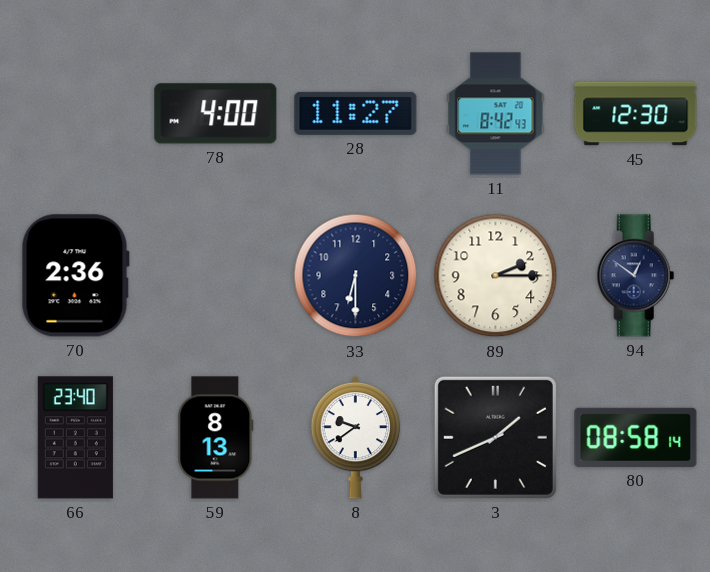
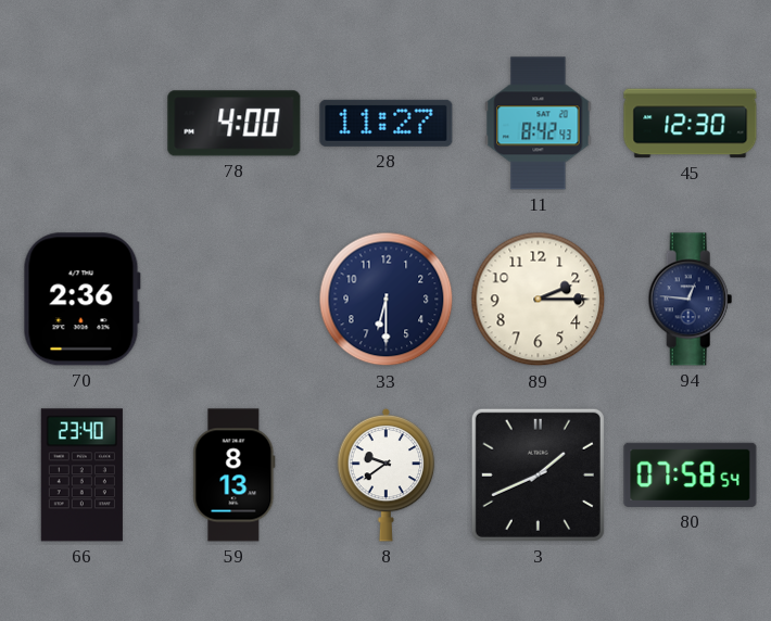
94: 12:51 -> 12:46
80: 08:58 -> 07:58
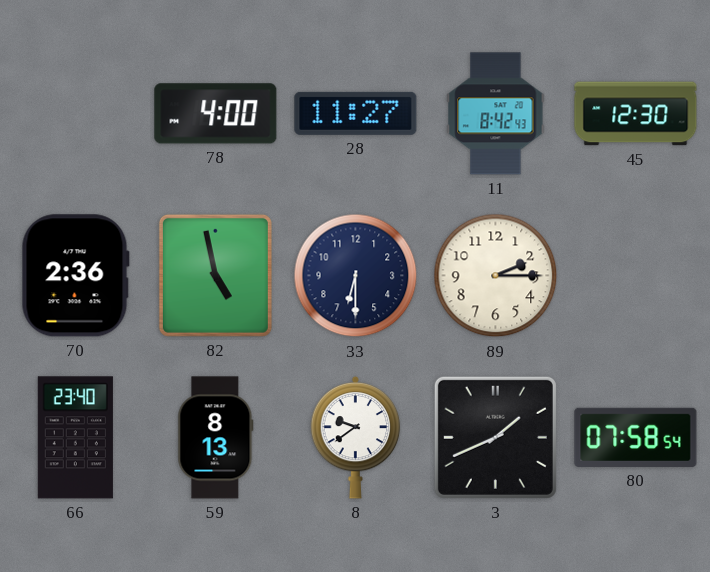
82: none -> 4:58
94: 12:46 -> none
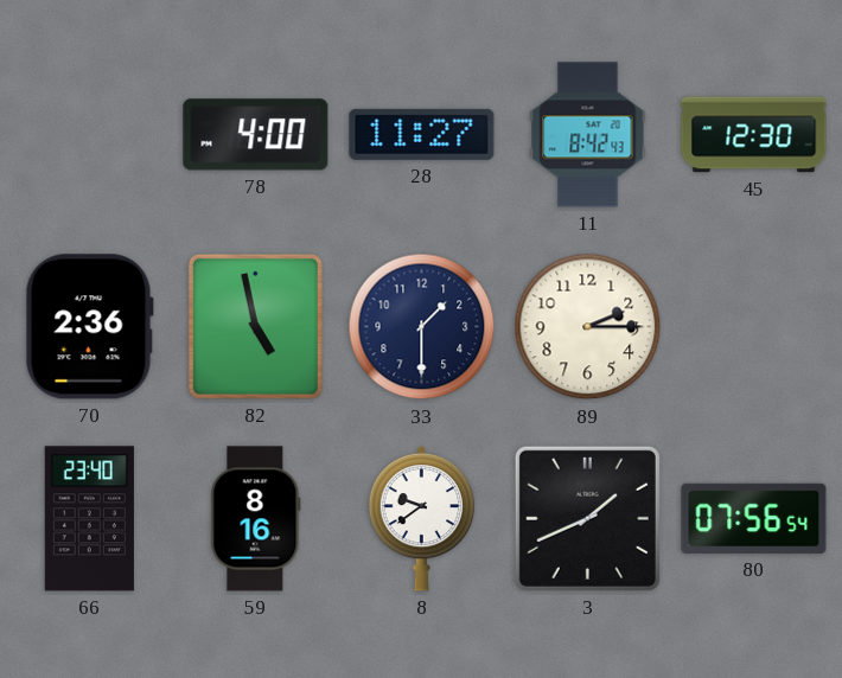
33: 6:30 -> 1:30
59: 8:13 -> 8:16
80: 07:58 -> 07:56
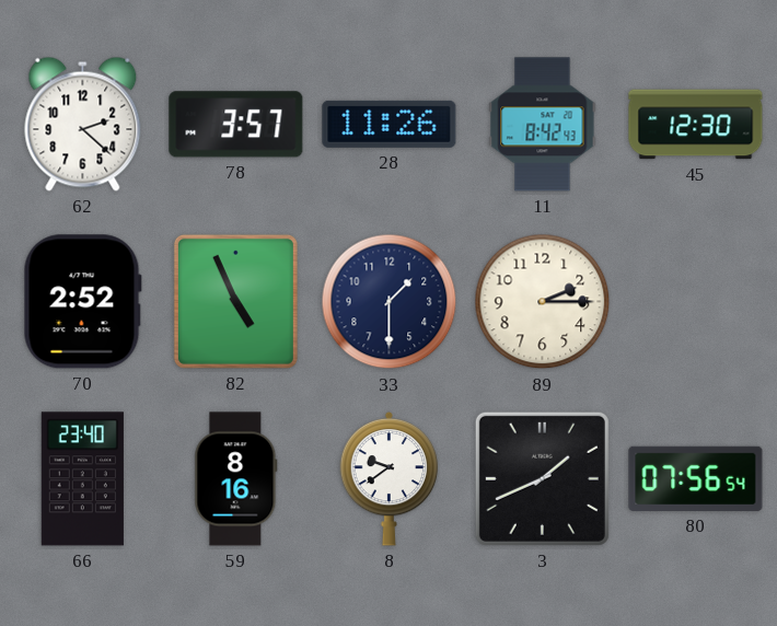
62: none -> 2:22
78: 4:00 -> 3:57
28: 11:27 -> 11:26
70: 2:36 -> 2:52
82: 4:58 -> 4:56
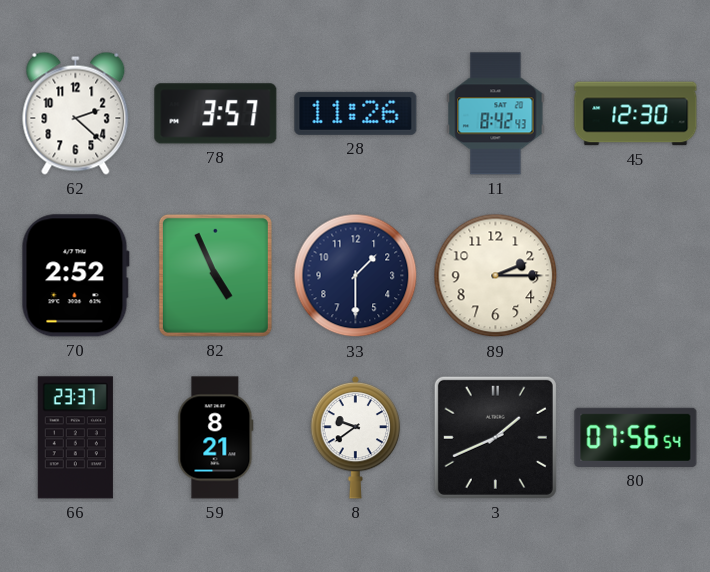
66: 23:40 -> 23:37
59: 8:16 -> 8:21
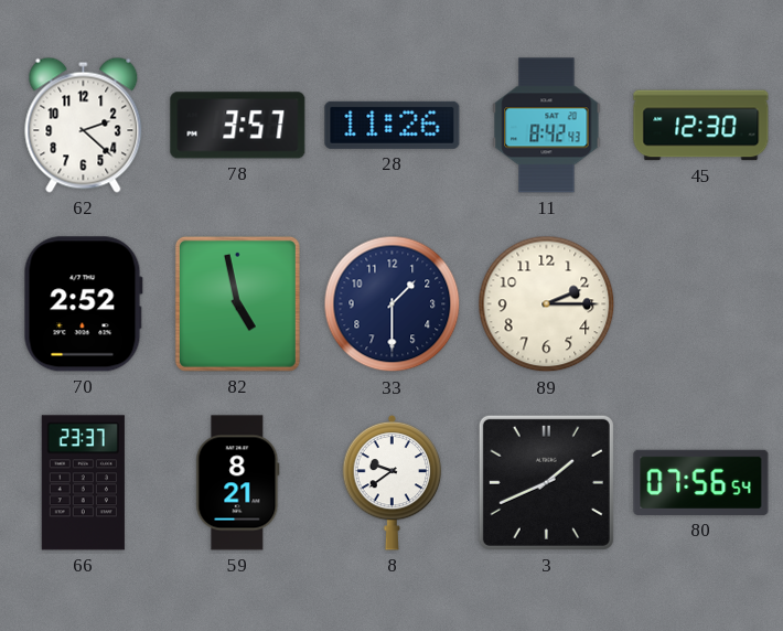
82: 4:56 -> 4:58
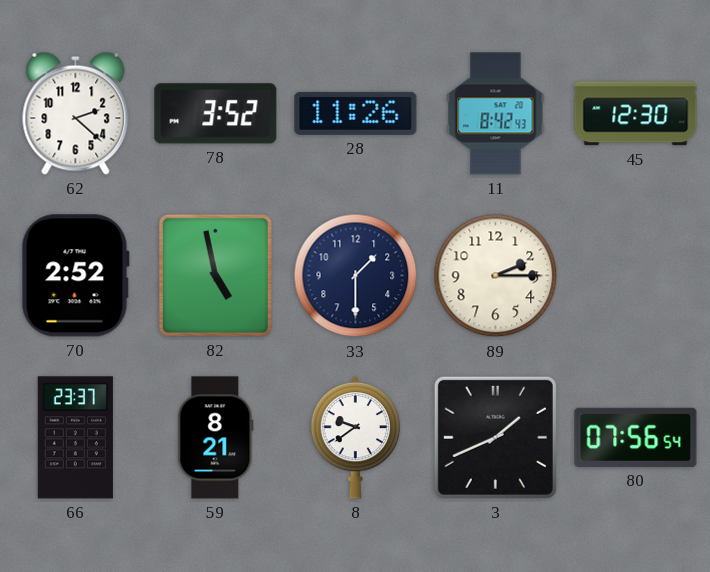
78: 3:57 -> 3:52
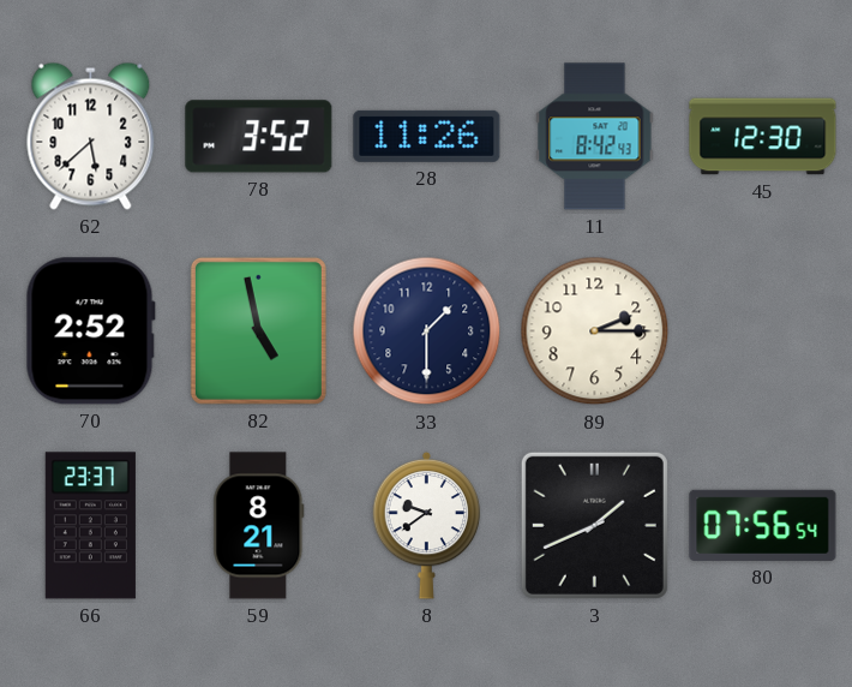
62: 2:22 -> 5:38
